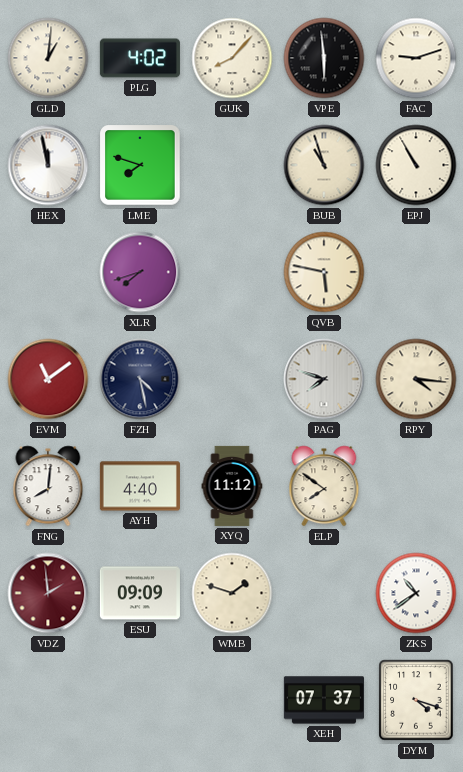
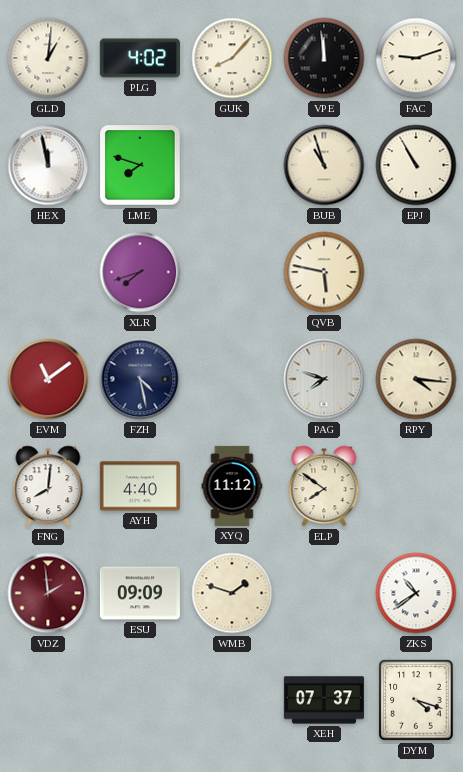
VPE: 5:59 -> 11:59
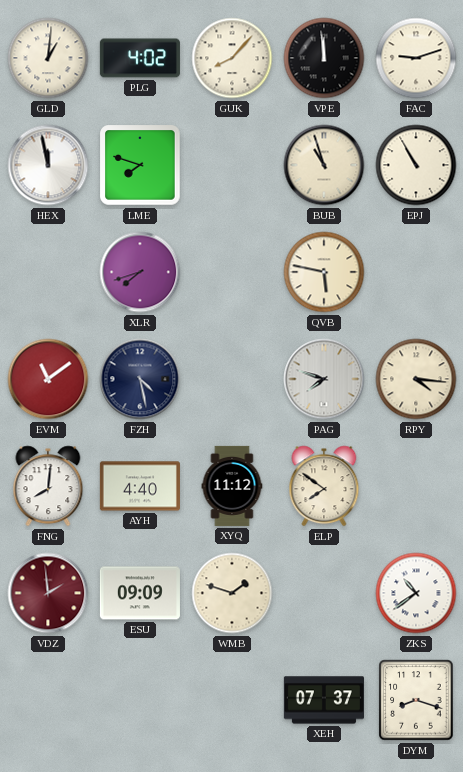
DYM: 4:18 -> 8:18
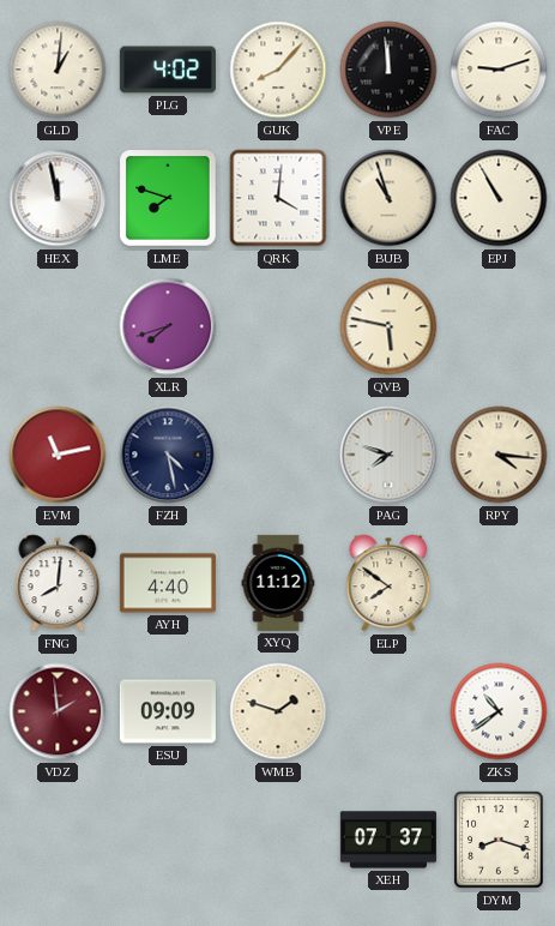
QRK: none -> 4:01
EVM: 11:09 -> 11:13
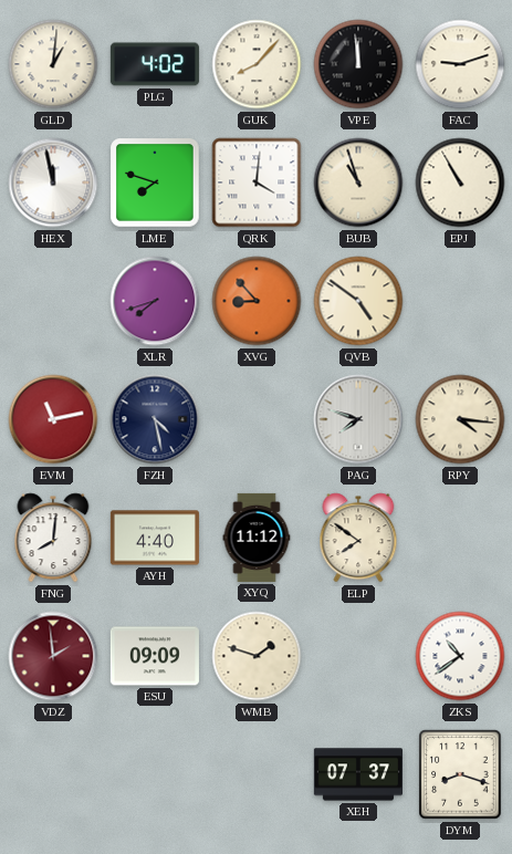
XVG: none -> 8:53
QVB: 5:47 -> 4:51
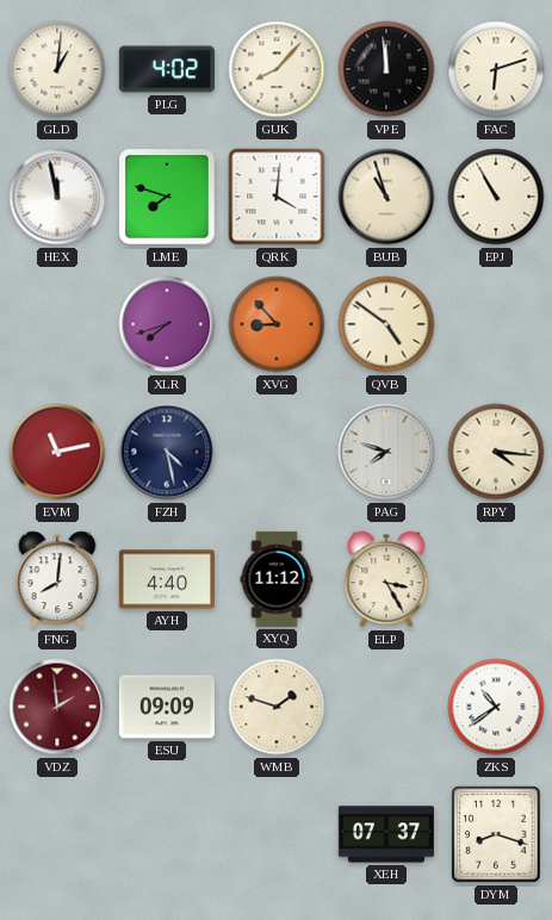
FAC: 9:12 -> 6:12
ELP: 7:51 -> 3:25
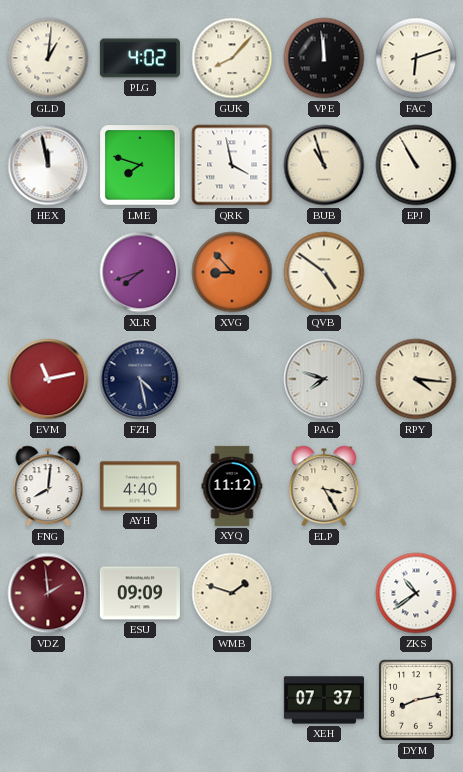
QRK: 4:01 -> 3:58
DYM: 8:18 -> 8:13
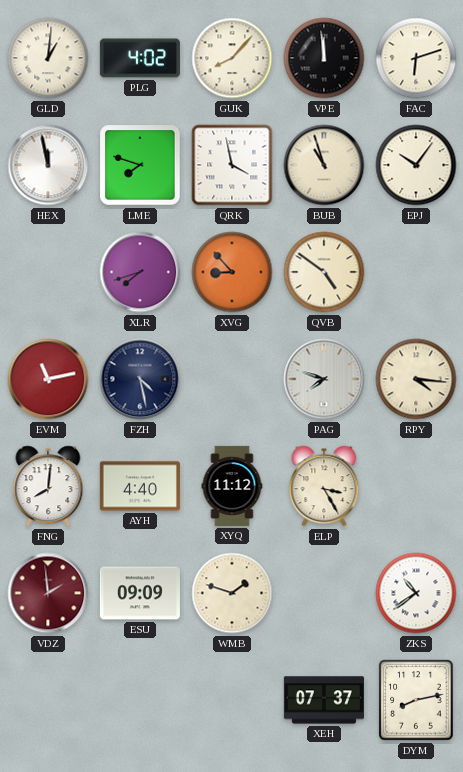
EPJ: 10:55 -> 10:06
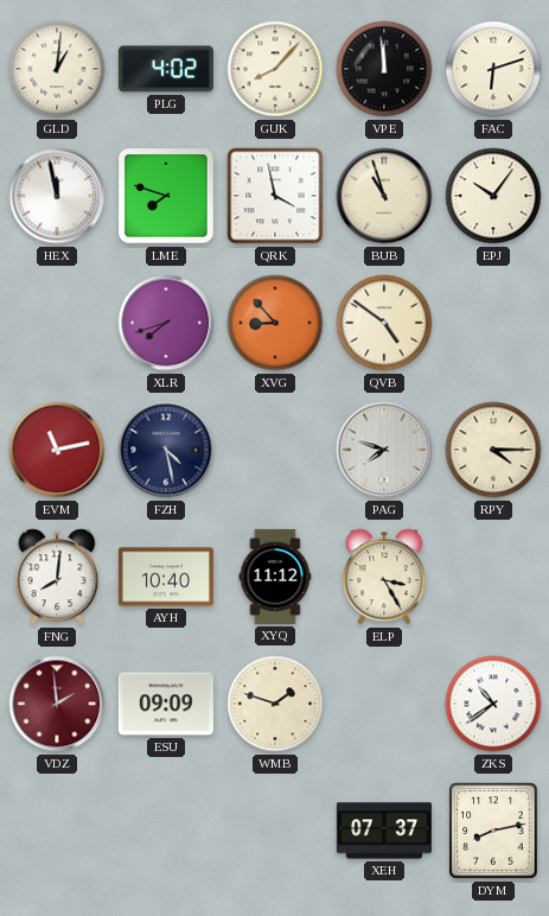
RPY: 4:16 -> 4:15
AYH: 4:40 -> 10:40
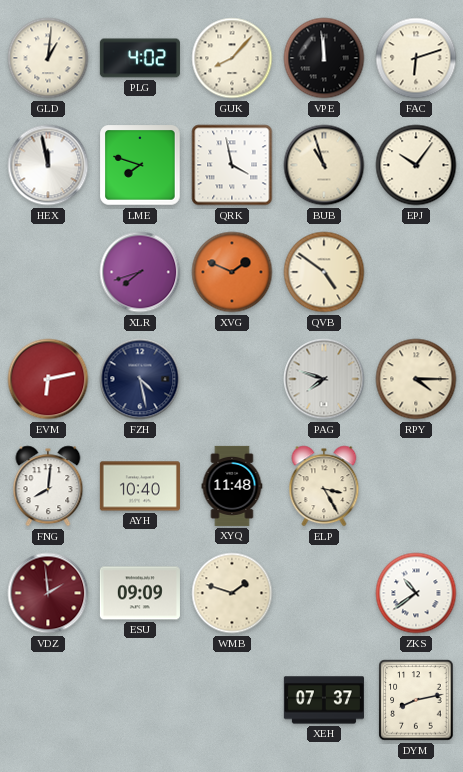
XVG: 8:53 -> 1:49
EVM: 11:13 -> 6:13
XYQ: 11:12 -> 11:48
